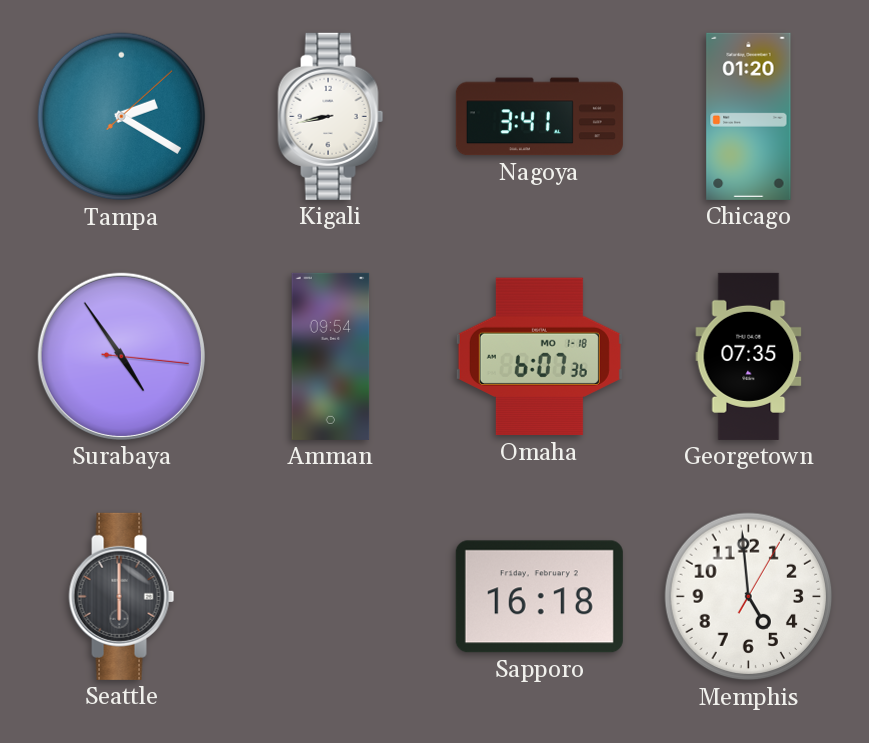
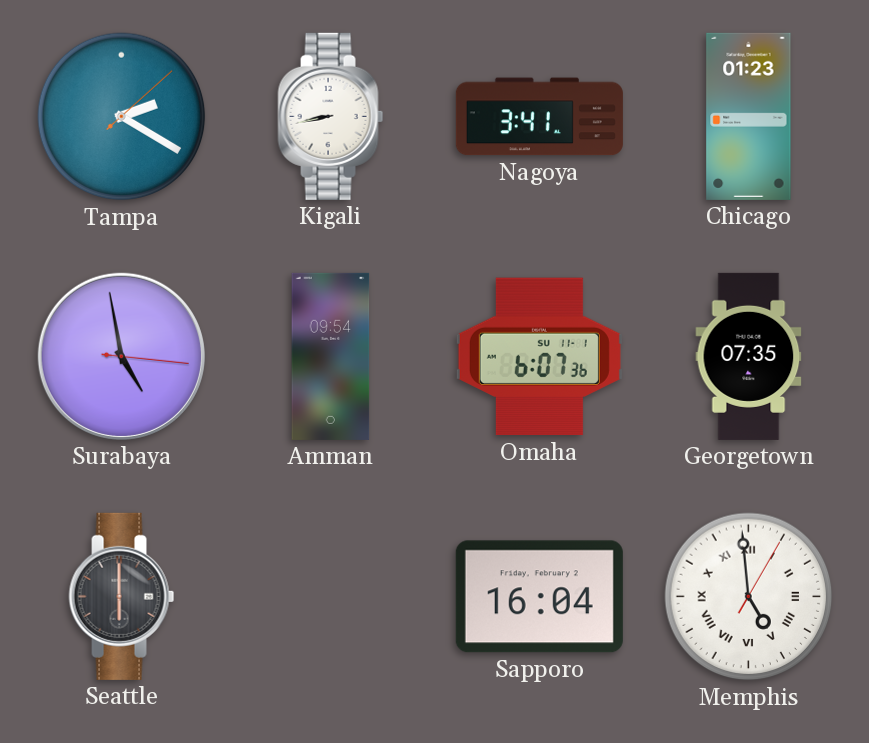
Chicago: 01:20 -> 01:23
Surabaya: 4:54 -> 4:58
Omaha date: MO 1-18 -> SU 11-1
Sapporo: 16:18 -> 16:04
Memphis numerals: Arabic -> Roman
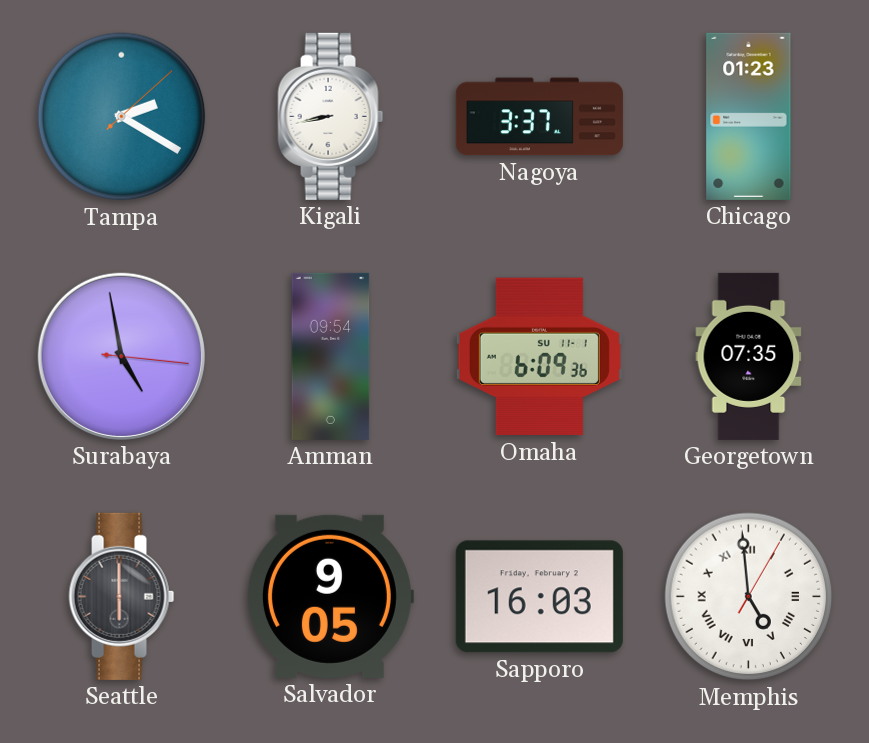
Nagoya: 3:41 -> 3:37
Omaha: 6:07 -> 6:09
Salvador: none -> 9:05
Sapporo: 16:04 -> 16:03
